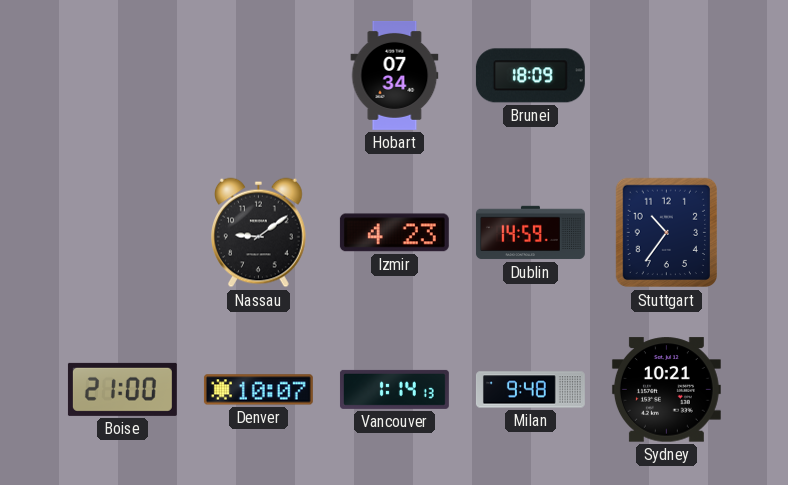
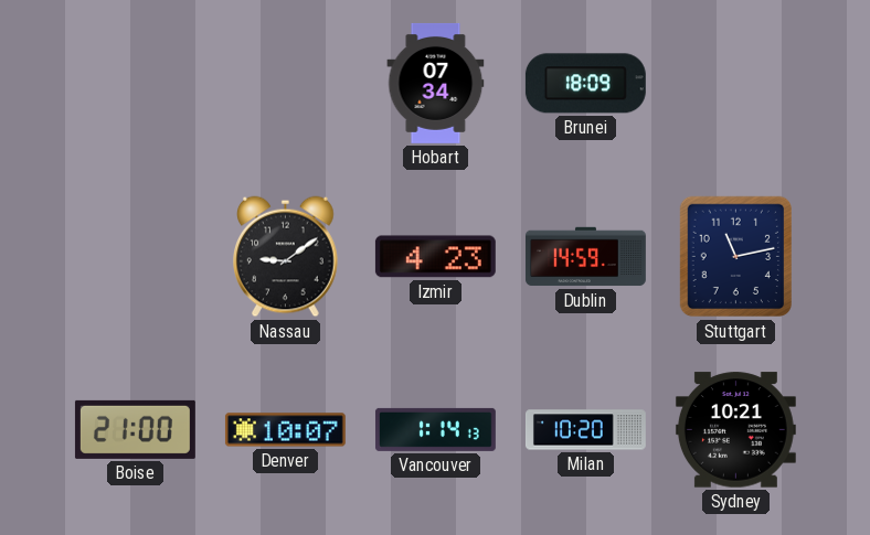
Stuttgart: 10:36 -> 11:13
Milan: 9:48 -> 10:20
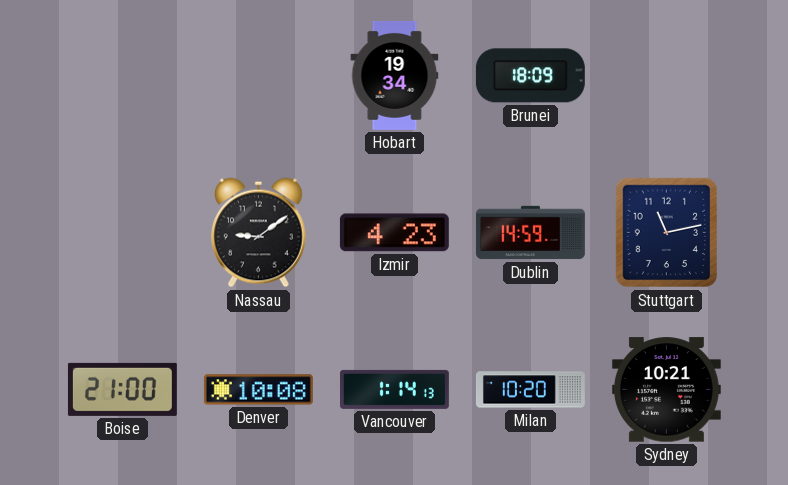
Hobart: 07:34 -> 19:34
Denver: 10:07 -> 10:08
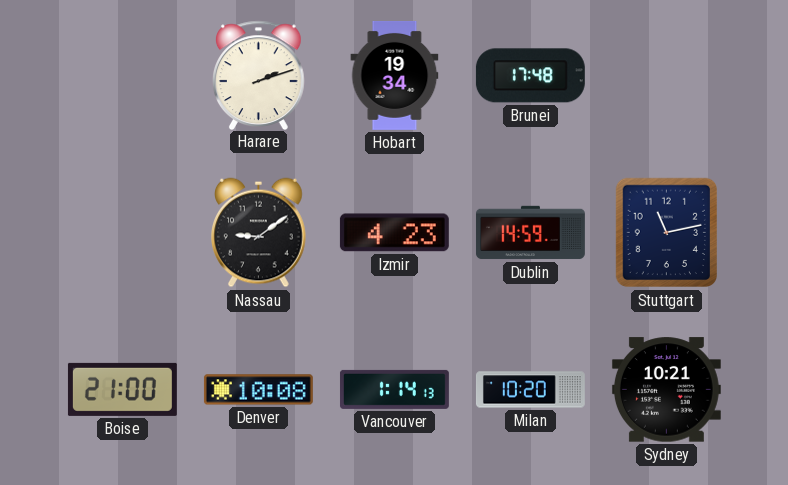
Harare: none -> 2:12
Brunei: 18:09 -> 17:48
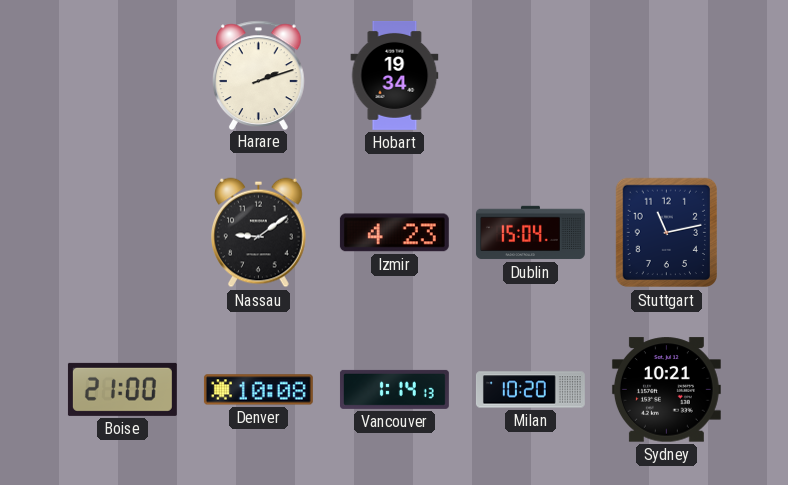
Brunei: 17:48 -> none
Dublin: 14:59 -> 15:04
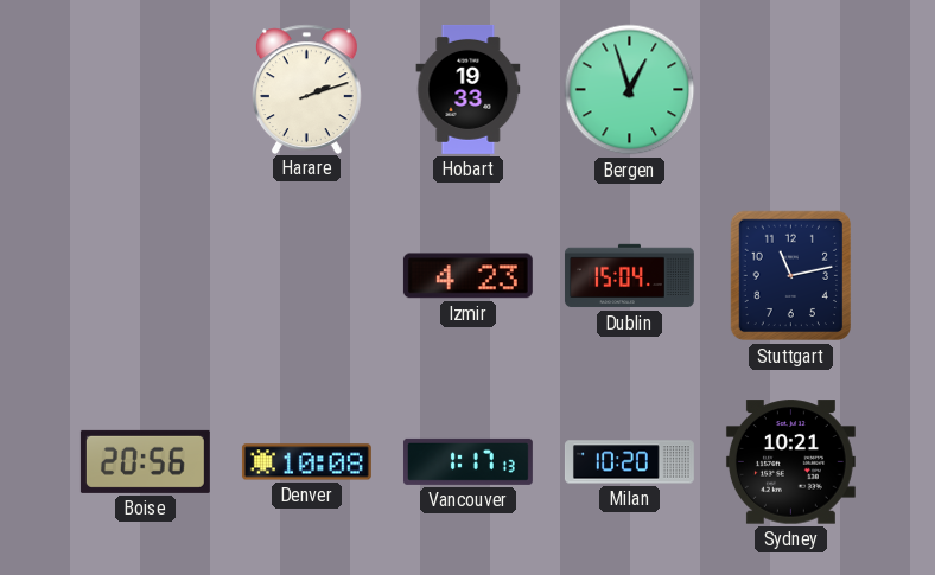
Hobart: 19:34 -> 19:33
Bergen: none -> 12:57
Nassau: 9:09 -> none
Boise: 21:00 -> 20:56
Vancouver: 1:14 -> 1:17
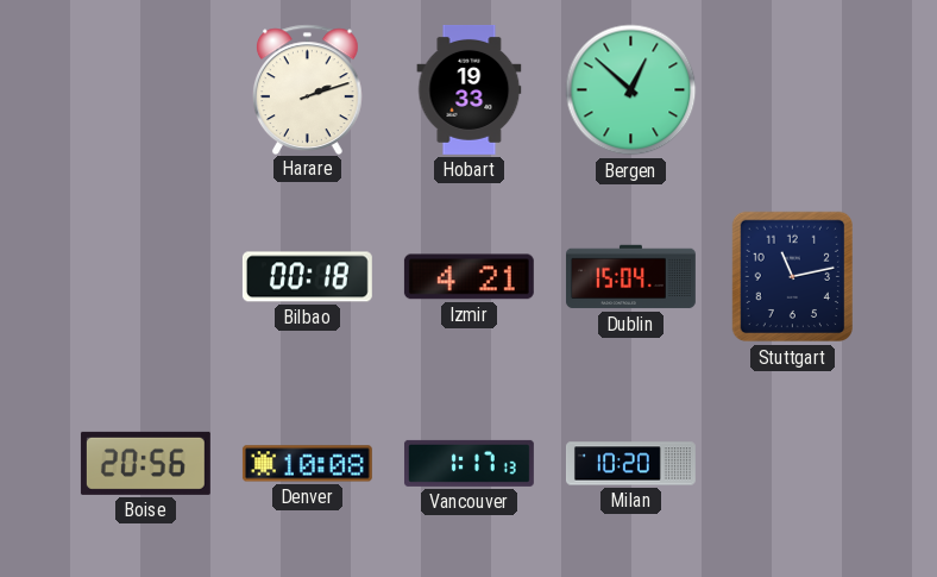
Bergen: 12:57 -> 12:52
Bilbao: none -> 00:18
Izmir: 4:23 -> 4:21
Sydney: 10:21 -> none
